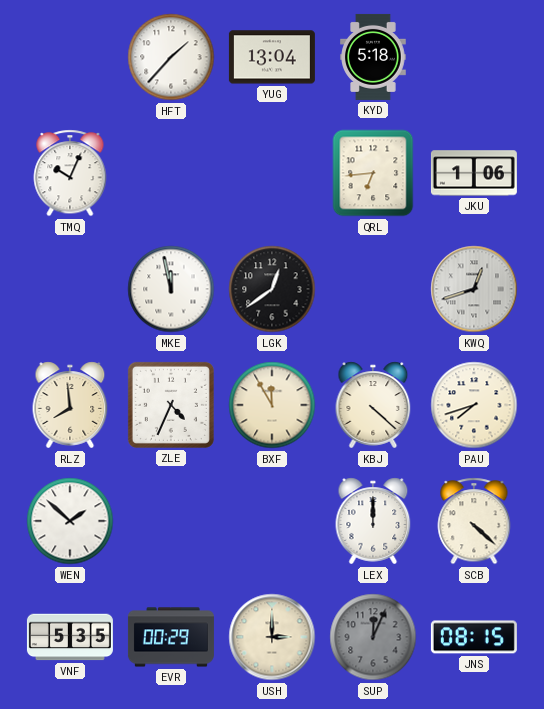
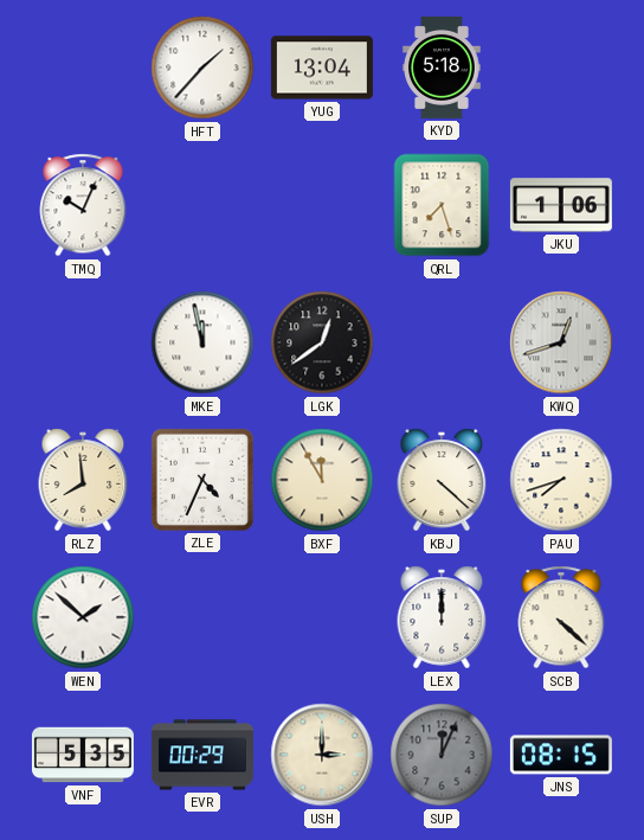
QRL: 6:44 -> 7:27
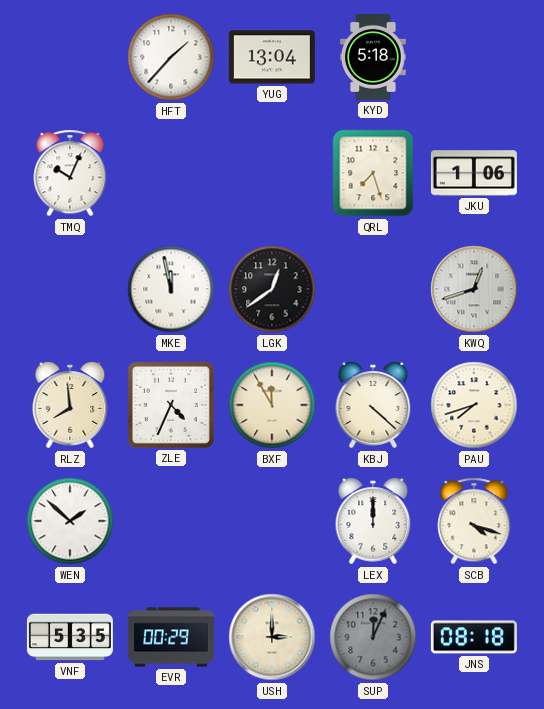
SCB: 4:22 -> 4:18
JNS: 08:15 -> 08:18
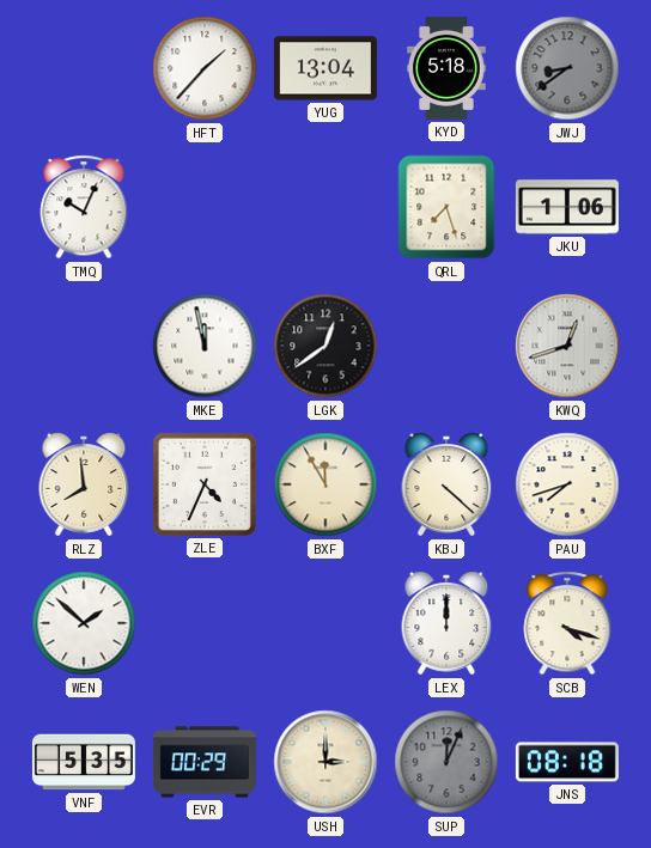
JWJ: none -> 8:39
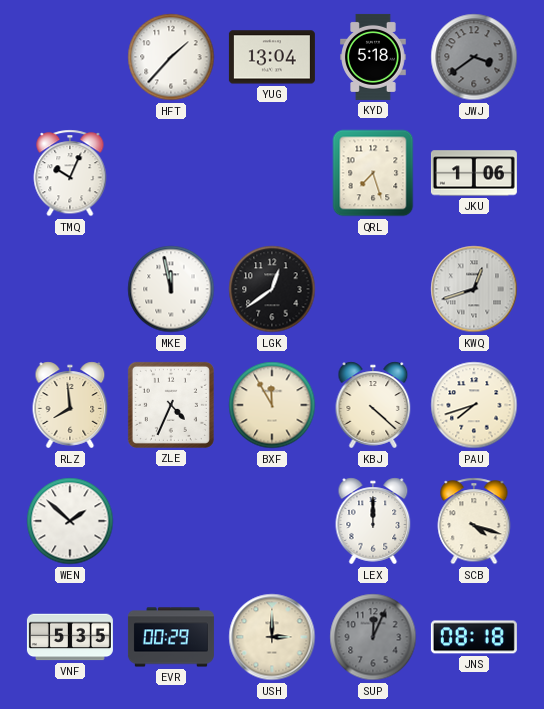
JWJ: 8:39 -> 3:39
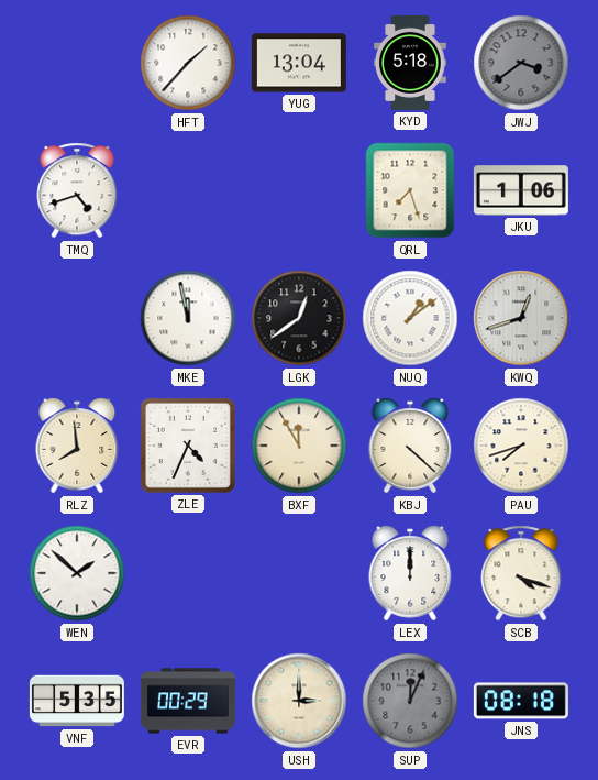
TMQ: 10:04 -> 4:42
NUQ: none -> 1:09
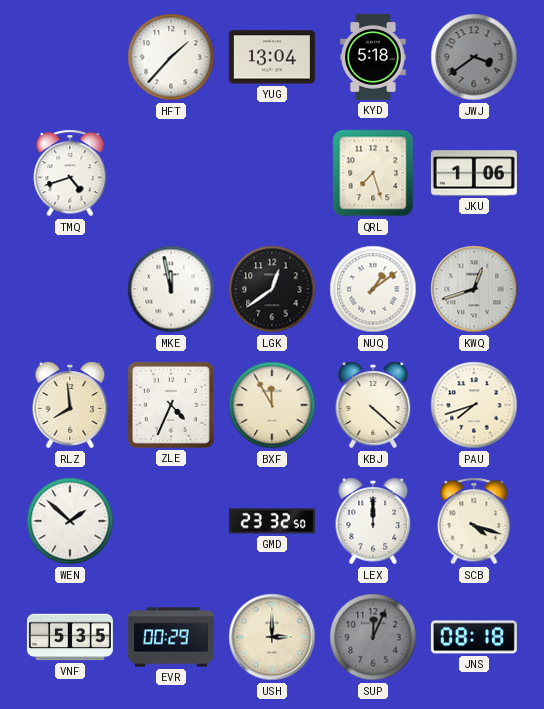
GMD: none -> 23:32
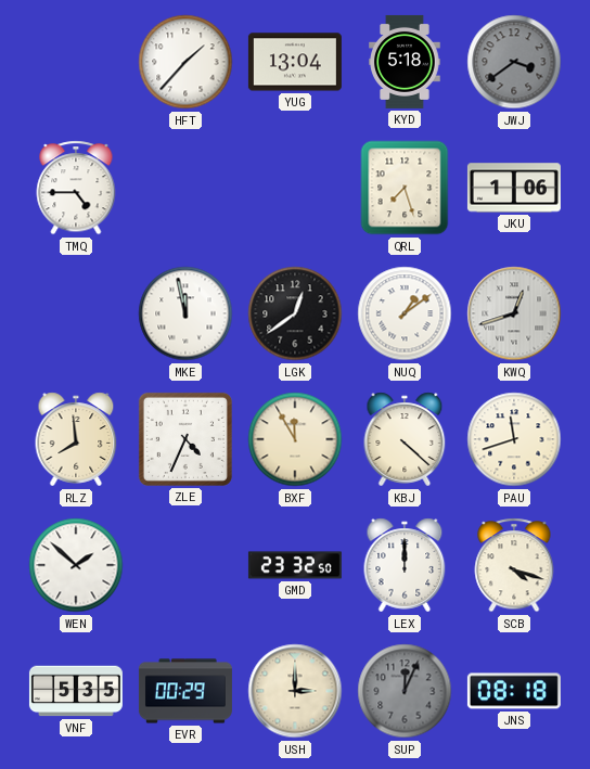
TMQ: 4:42 -> 4:45
PAU: 7:42 -> 11:42
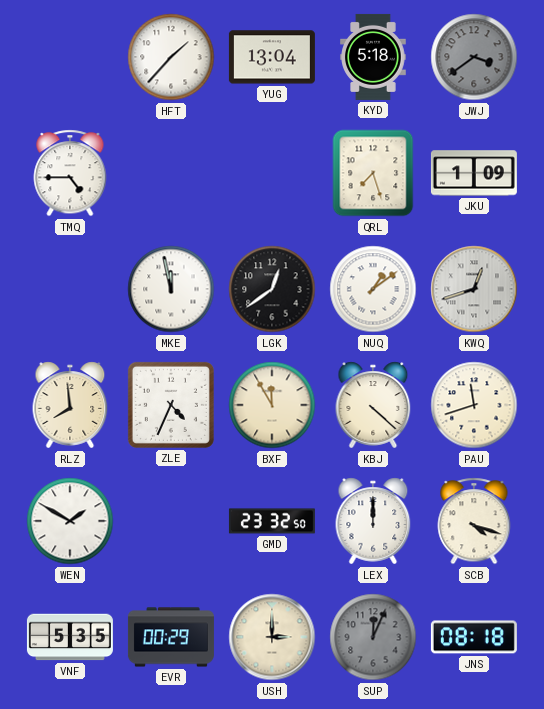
JKU: 1:06 -> 1:09
WEN: 1:52 -> 1:50
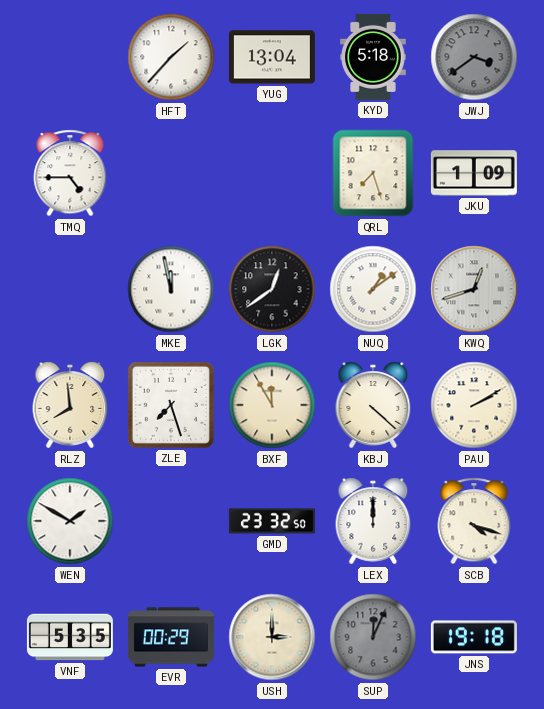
ZLE: 4:34 -> 7:27
PAU: 11:42 -> 2:10
JNS: 08:18 -> 19:18
